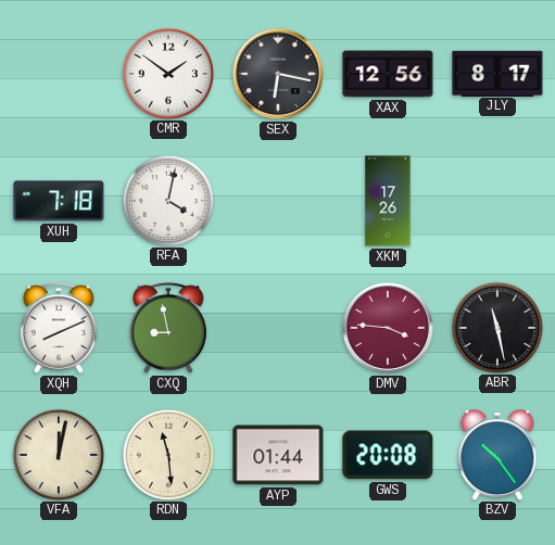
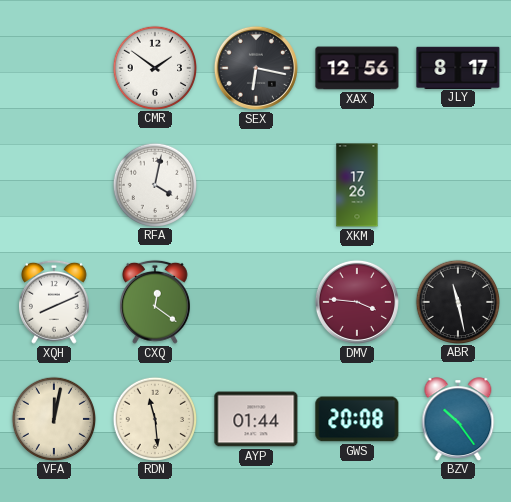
XUH: 7:18 -> none
CXQ: 8:58 -> 12:21
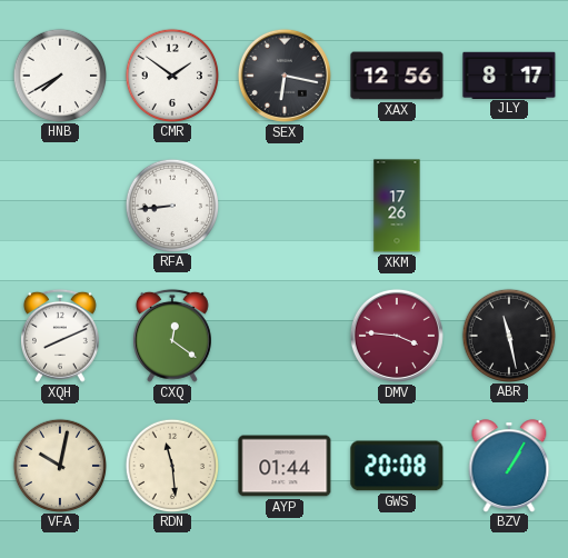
HNB: none -> 7:40
RFA: 4:02 -> 8:44
VFA: 12:02 -> 10:02
BZV: 10:24 -> 1:05
